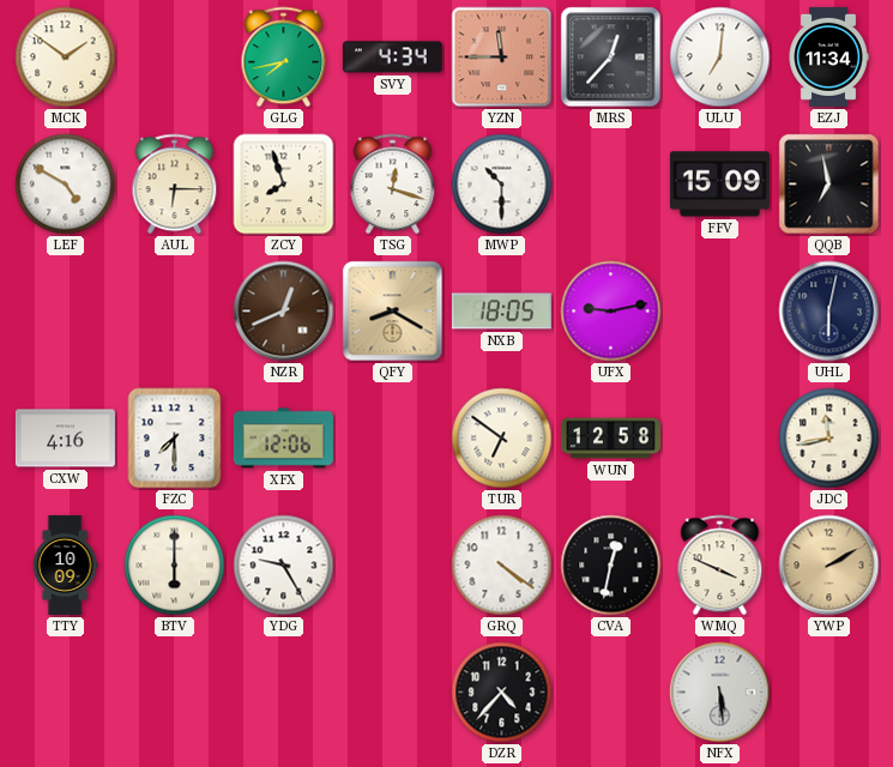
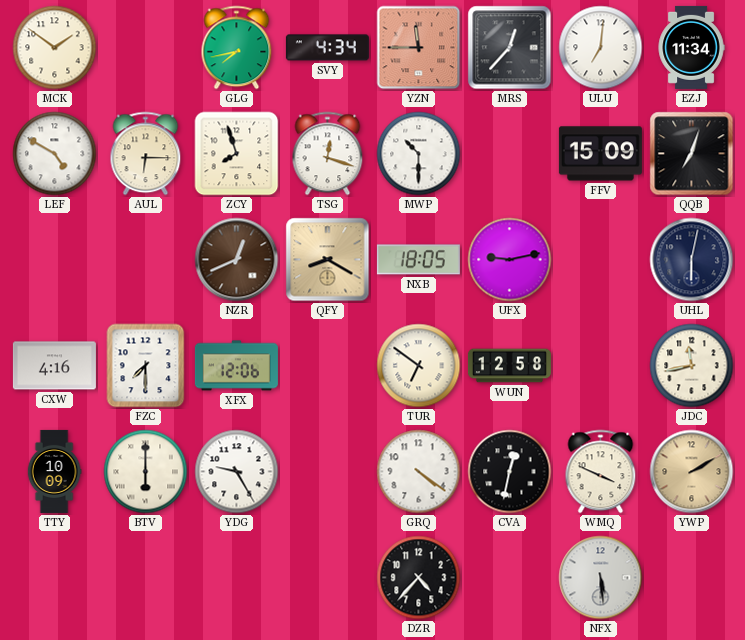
QQB: 6:58 -> 7:03
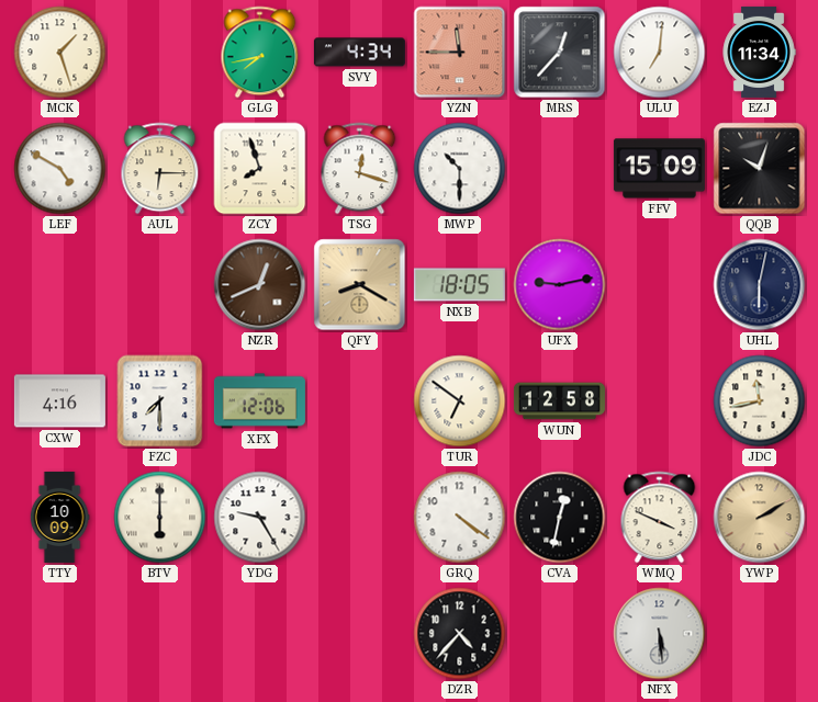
MCK: 1:51 -> 1:27
QQB: 7:03 -> 10:03
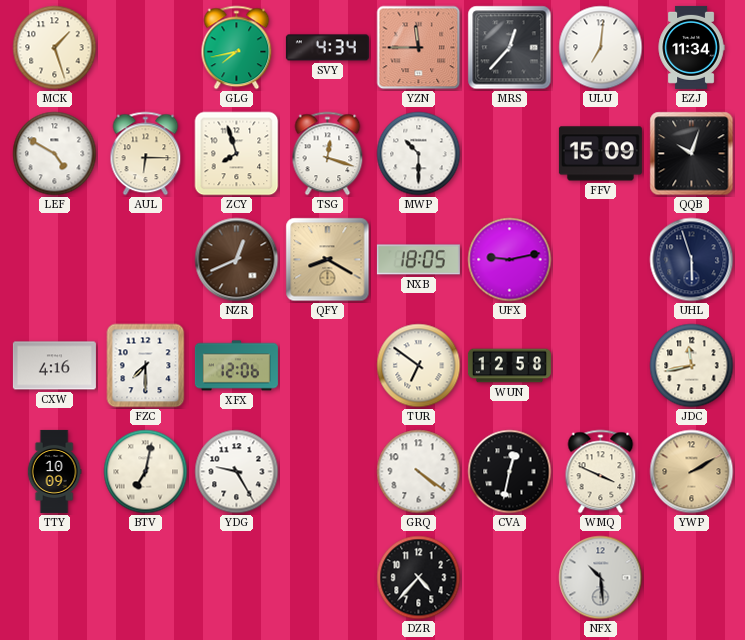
UHL: 6:02 -> 5:57
BTV: 6:00 -> 7:02
NFX: 5:29 -> 10:29
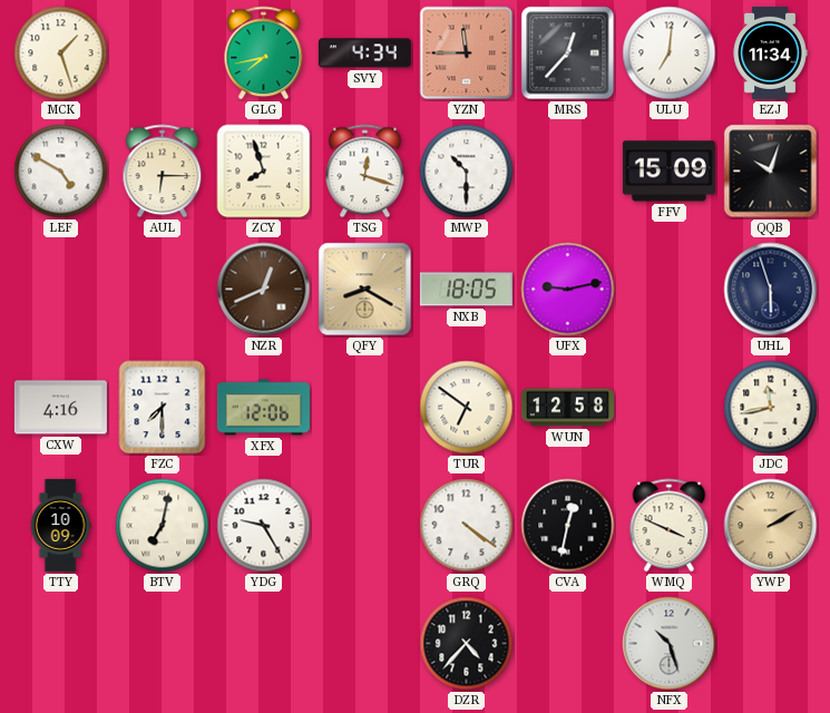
NFX: 10:29 -> 10:27
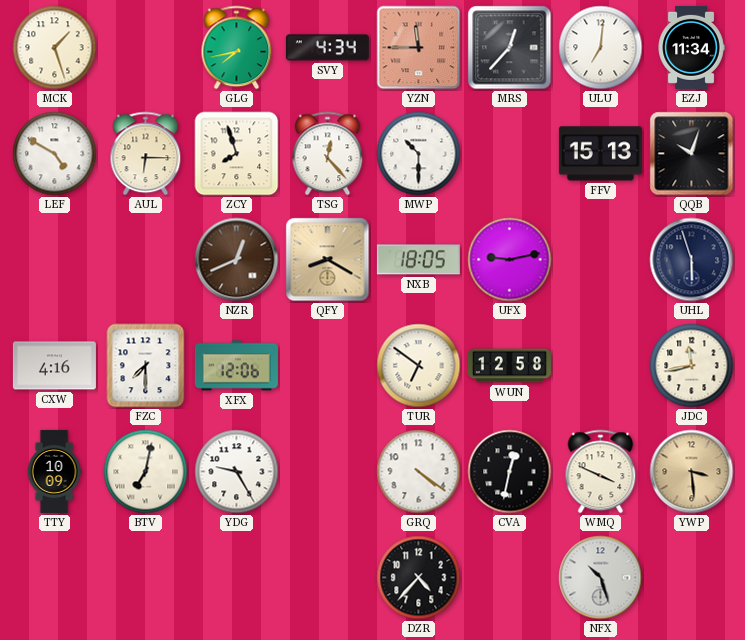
TSG: 12:18 -> 12:23
FFV: 15:09 -> 15:13
YWP: 2:10 -> 3:29
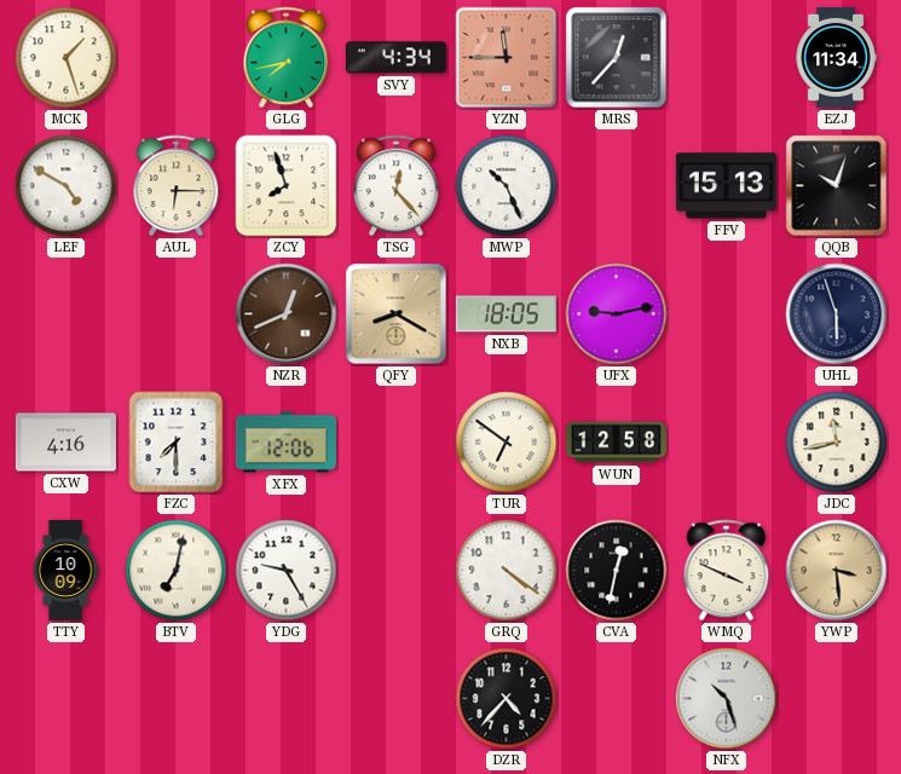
ULU: 7:01 -> none
MWP: 10:30 -> 10:26
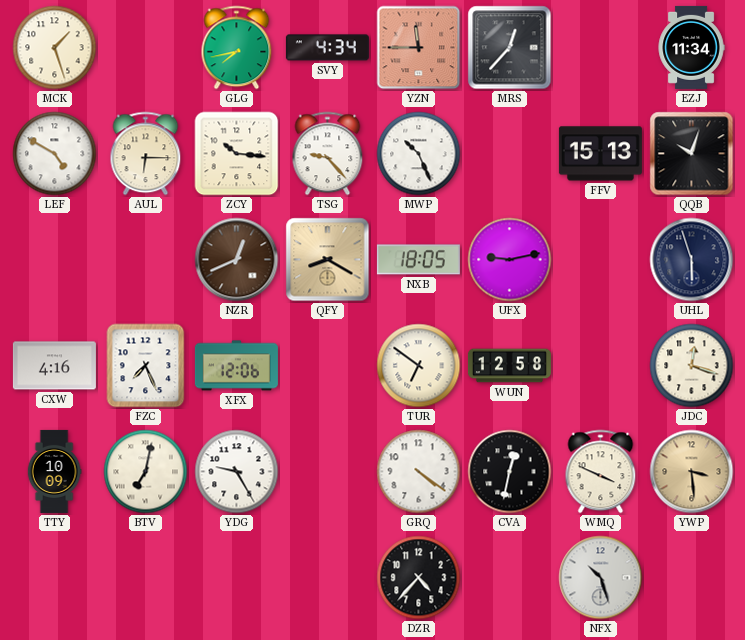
ZCY: 7:57 -> 10:16
TSG: 12:23 -> 9:23
FZC: 7:30 -> 7:26
JDC: 11:43 -> 12:18
